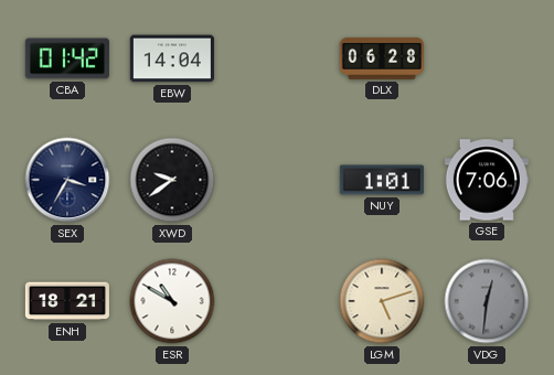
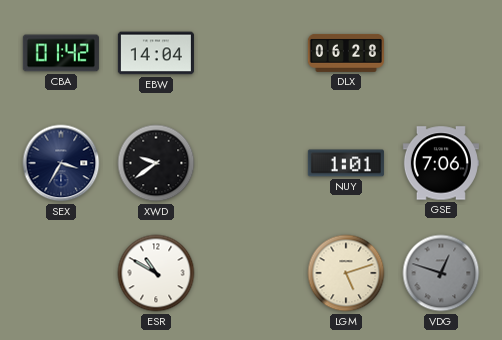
ENH: 18:21 -> none
VDG: 12:31 -> 12:48
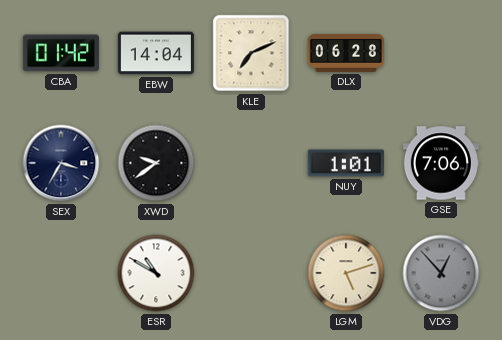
KLE: none -> 7:11
VDG: 12:48 -> 12:53
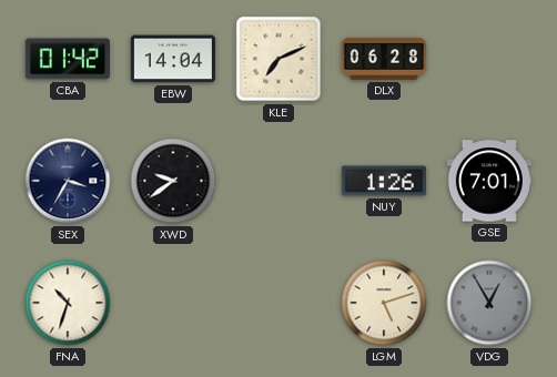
NUY: 1:01 -> 1:26
GSE: 7:06 -> 7:01
FNA: none -> 10:33
ESR: 10:50 -> none
VDG: 12:53 -> 12:55
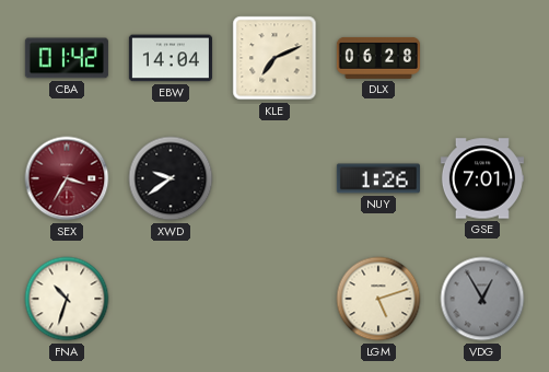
SEX dial: navy -> burgundy
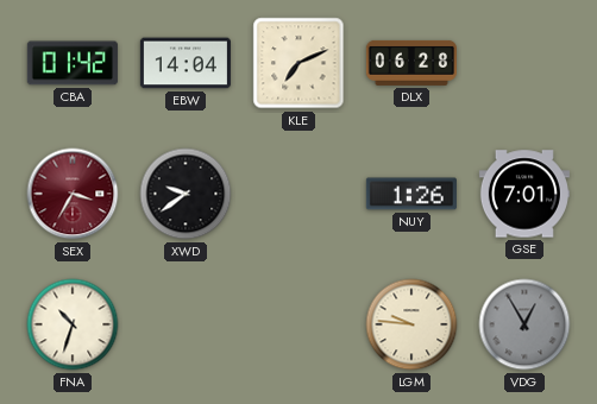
LGM: 5:12 -> 9:46
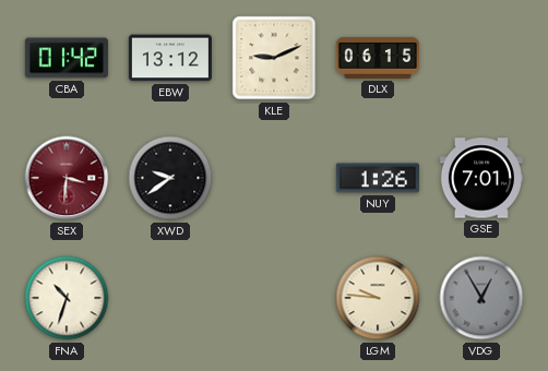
EBW: 14:04 -> 13:12
KLE: 7:11 -> 9:11
DLX: 06:28 -> 06:15
SEX: 3:35 -> 3:31
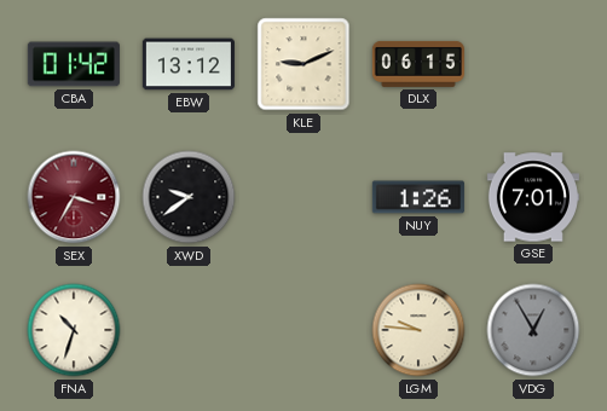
SEX: 3:31 -> 3:35
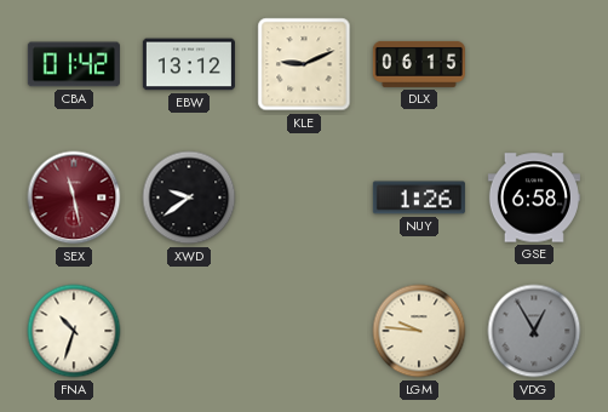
SEX: 3:35 -> 11:28
GSE: 7:01 -> 6:58
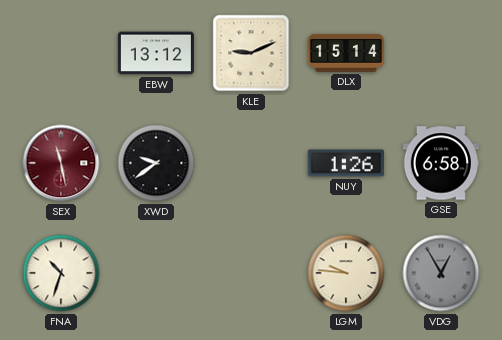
CBA: 01:42 -> none
DLX: 06:15 -> 15:14
